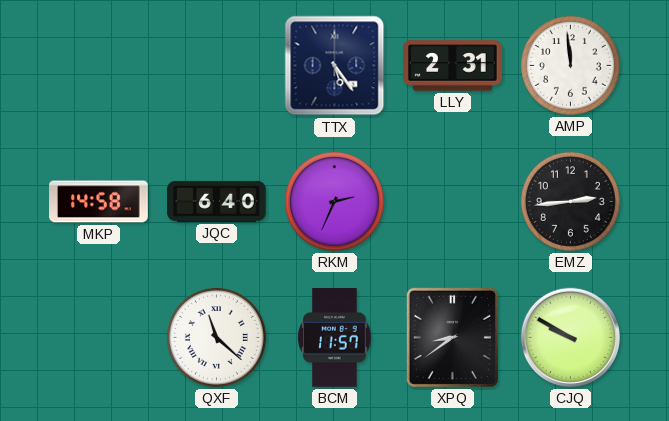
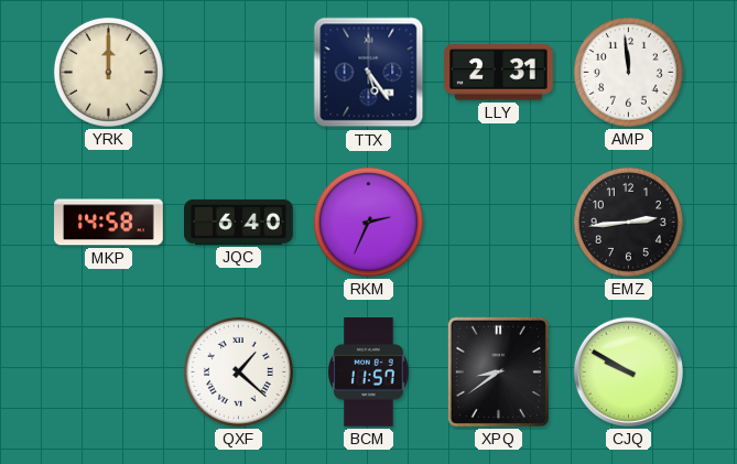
YRK: none -> 12:00
QXF: 11:22 -> 1:22
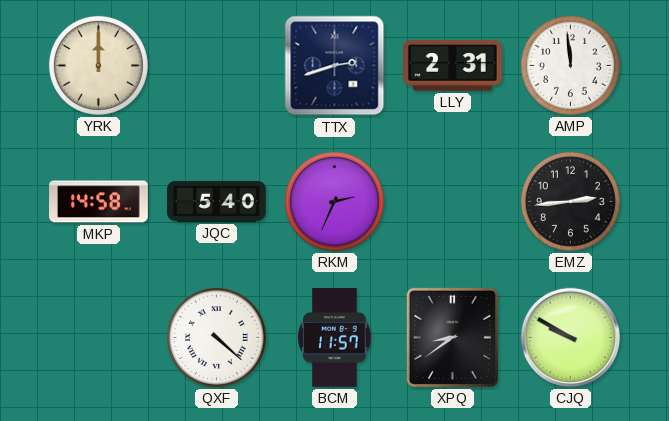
TTX: 5:24 -> 2:42
JQC: 6:40 -> 5:40
QXF: 1:22 -> 4:22
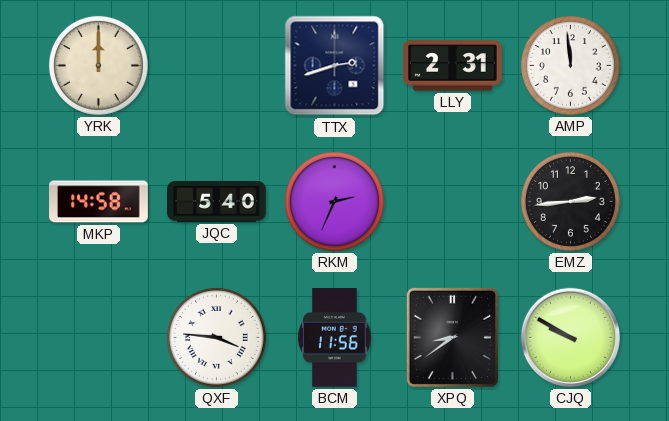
QXF: 4:22 -> 3:46
BCM: 11:57 -> 11:56
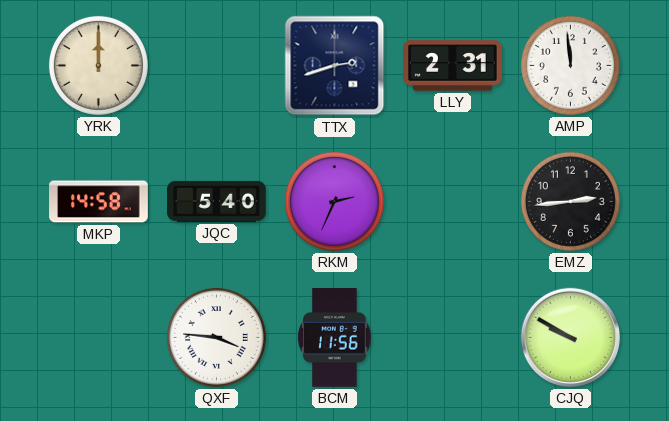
XPQ: 8:39 -> none
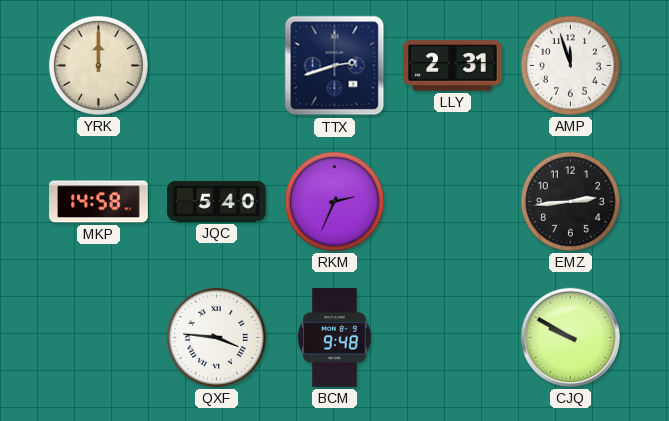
AMP: 11:59 -> 11:57
BCM: 11:56 -> 9:48
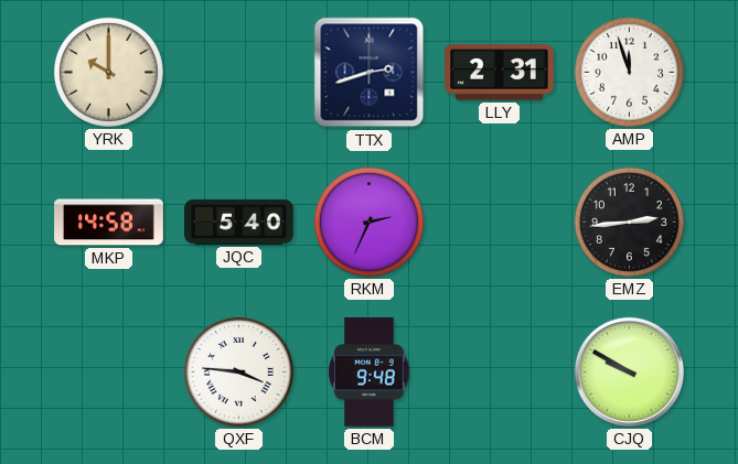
YRK: 12:00 -> 10:00
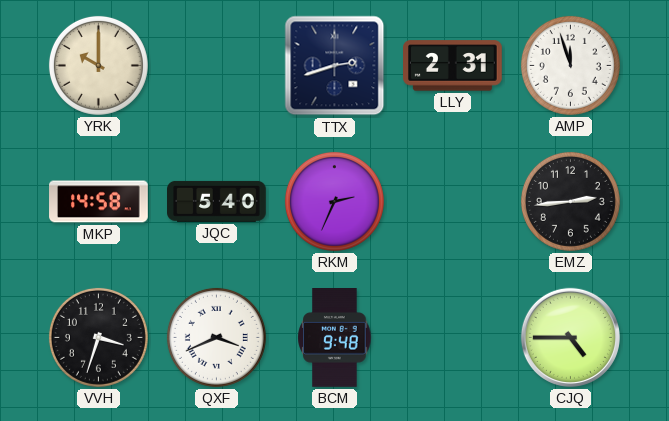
VVH: none -> 3:33
QXF: 3:46 -> 3:41
CJQ: 9:50 -> 4:45
